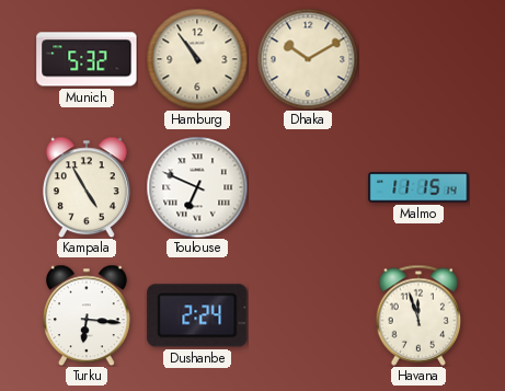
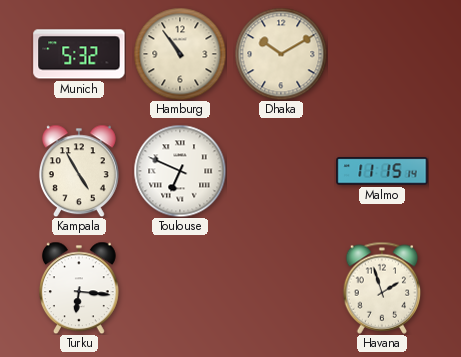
Dushanbe: 2:24 -> none
Havana: 11:57 -> 1:57
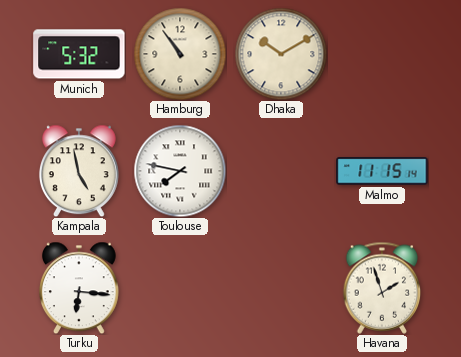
Kampala: 4:55 -> 4:58
Toulouse: 6:49 -> 7:47
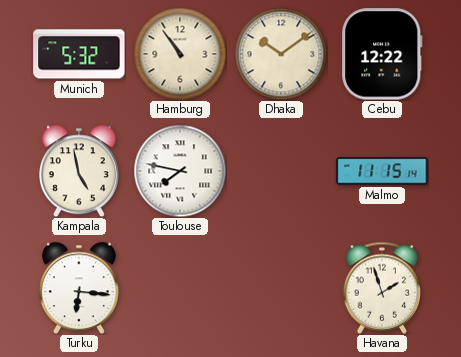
Dhaka: 10:10 -> 10:09
Cebu: none -> 12:22
